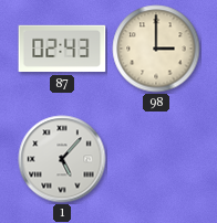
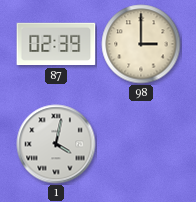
87: 02:43 -> 02:39
1: 5:07 -> 4:02
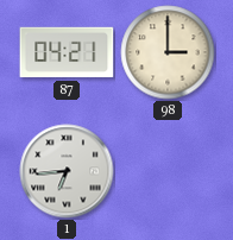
87: 02:39 -> 04:21
1: 4:02 -> 6:44
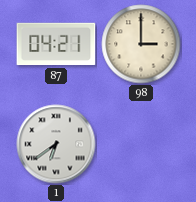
1: 6:44 -> 6:39
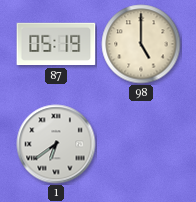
87: 04:21 -> 05:19
98: 3:00 -> 5:00
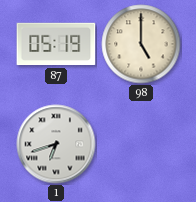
1: 6:39 -> 6:42
